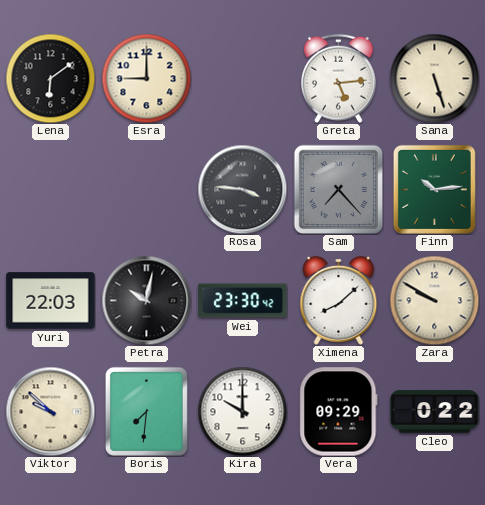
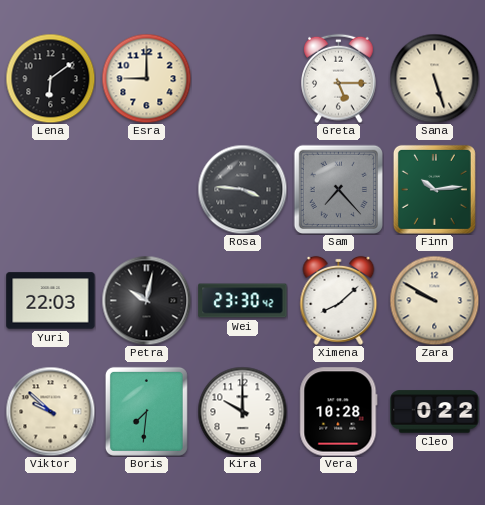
Greta: 5:14 -> 5:15
Vera: 09:29 -> 10:28
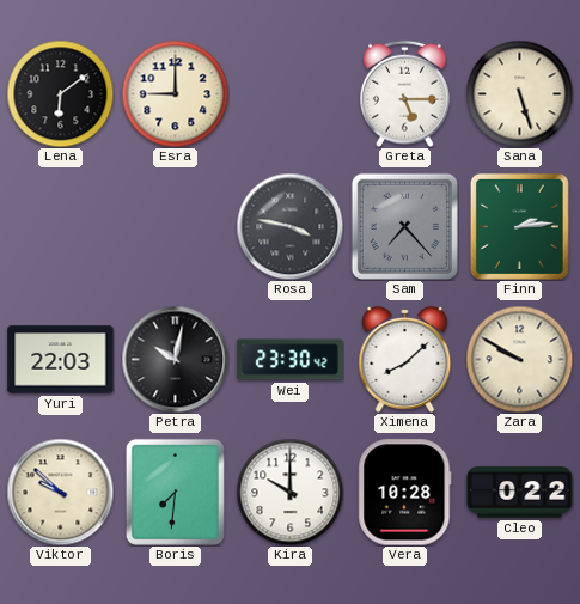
Rosa: 3:46 -> 3:47
Finn: 10:14 -> 2:14
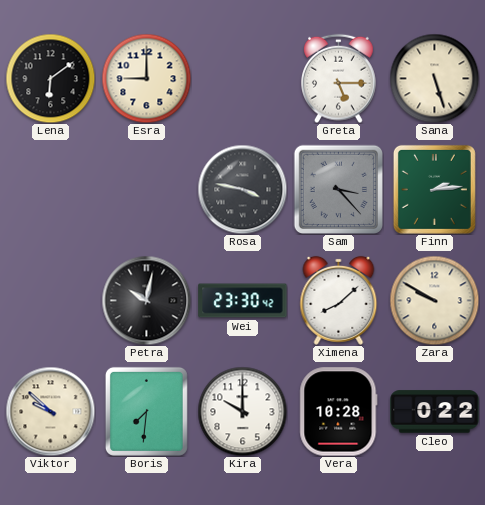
Sam: 7:23 -> 3:23
Yuri: 22:03 -> none
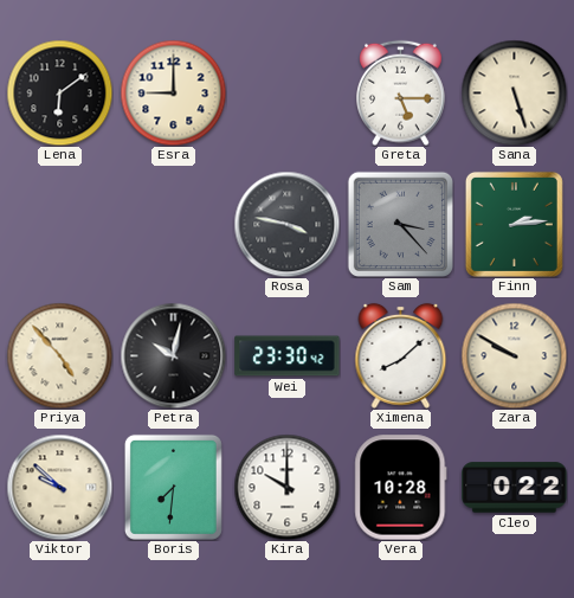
Priya: none -> 4:53
